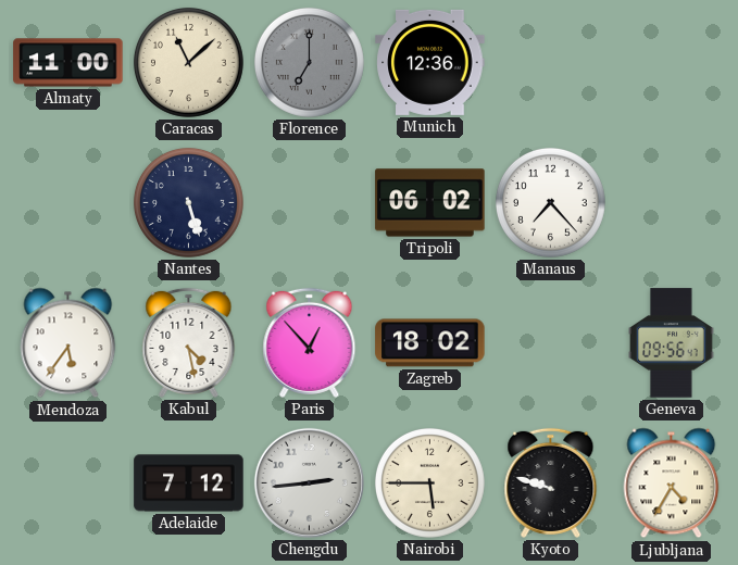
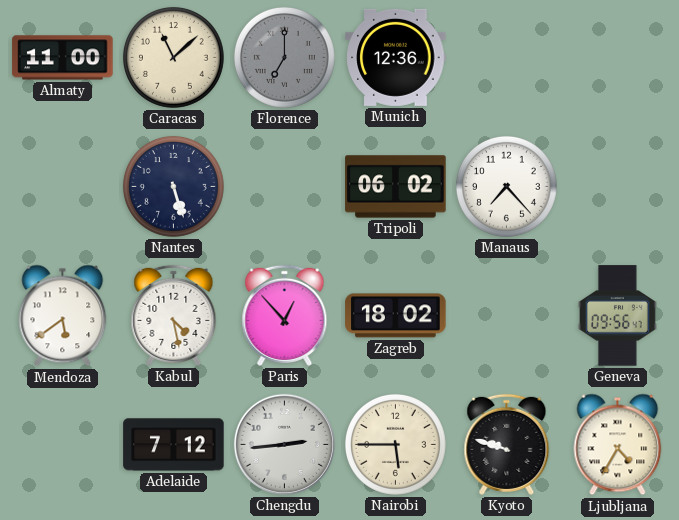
Mendoza: 5:36 -> 5:39
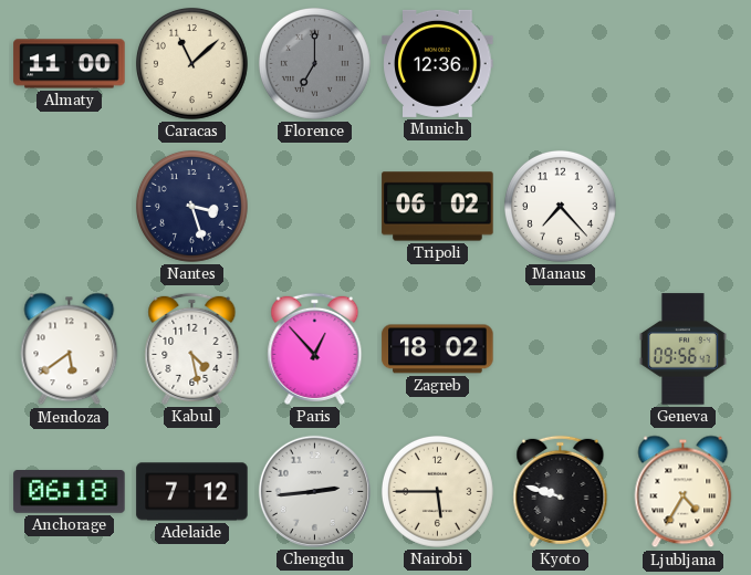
Nantes: 5:27 -> 3:27
Anchorage: none -> 06:18
